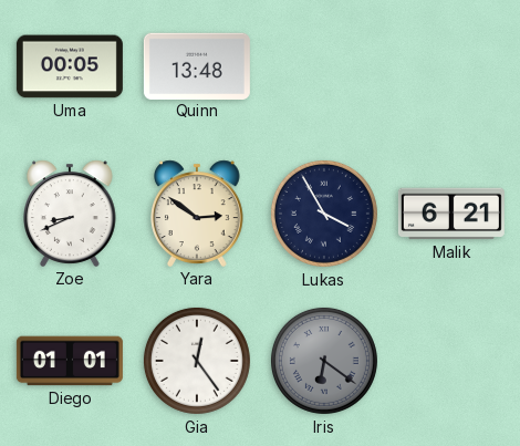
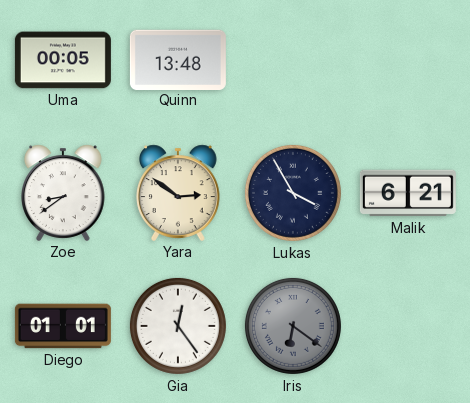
Zoe: 8:41 -> 8:39
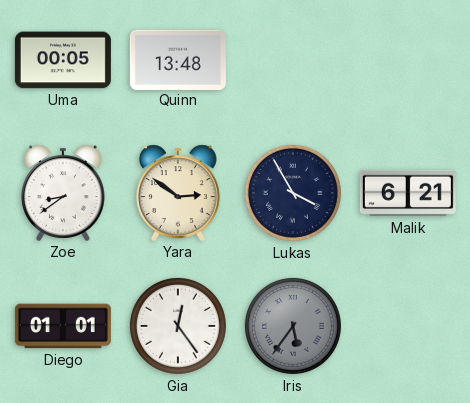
Iris: 6:21 -> 5:36
